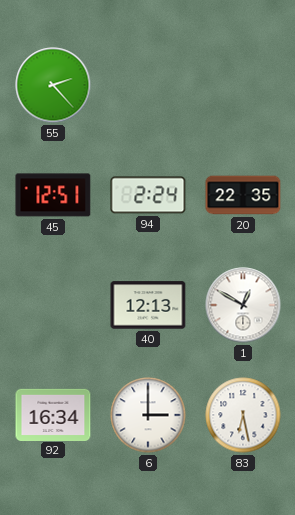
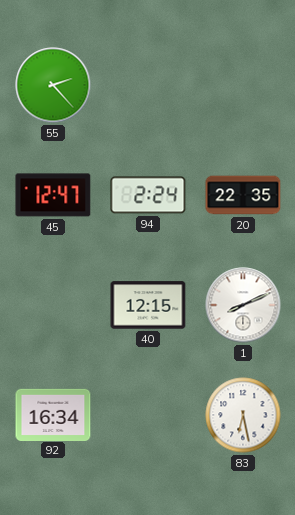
45: 12:51 -> 12:47
40: 12:13 -> 12:15
1: 12:50 -> 8:11
6: 3:00 -> none
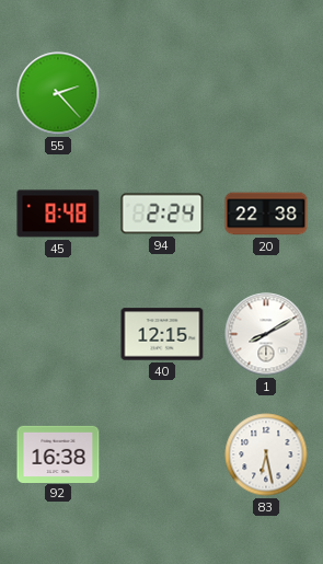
45: 12:47 -> 8:48
20: 22:35 -> 22:38
1: 8:11 -> 8:10
92: 16:34 -> 16:38
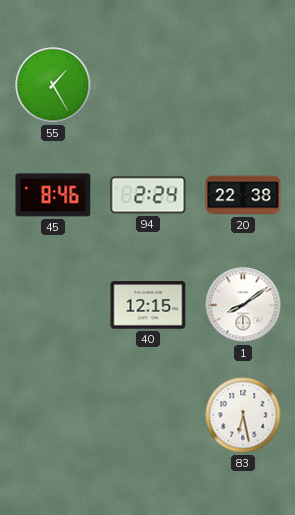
55: 2:23 -> 1:25
45: 8:48 -> 8:46
1: 8:10 -> 8:09
92: 16:38 -> none
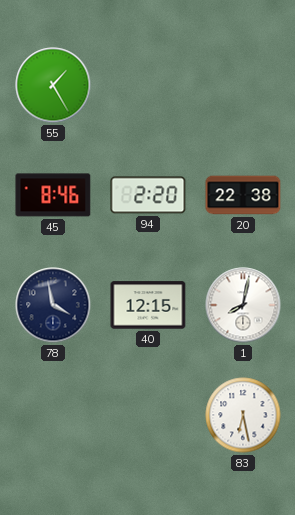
94: 2:24 -> 2:20
78: none -> 3:58
1: 8:09 -> 8:02
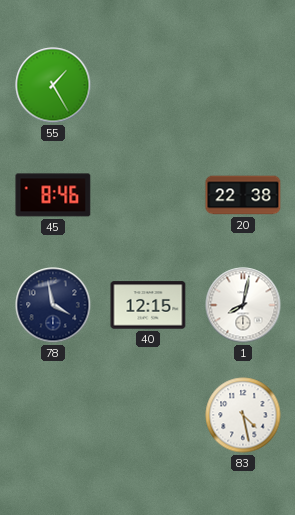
94: 2:20 -> none
83: 6:28 -> 4:28
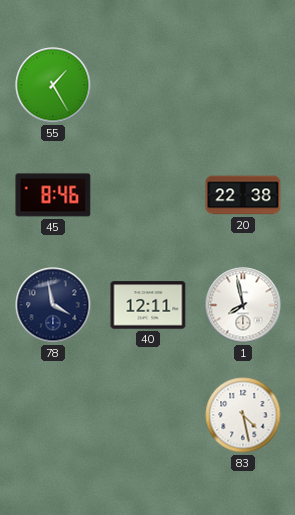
40: 12:15 -> 12:11
1: 8:02 -> 7:58
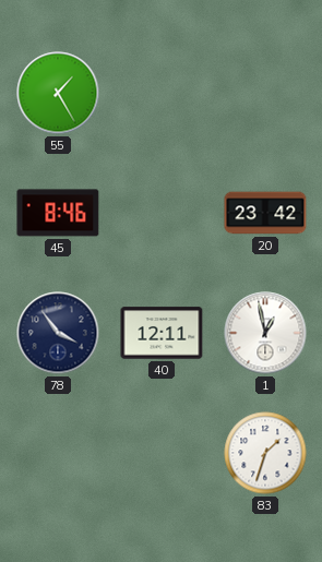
20: 22:38 -> 23:42
78: 3:58 -> 3:54
1: 7:58 -> 12:58
83: 4:28 -> 1:33
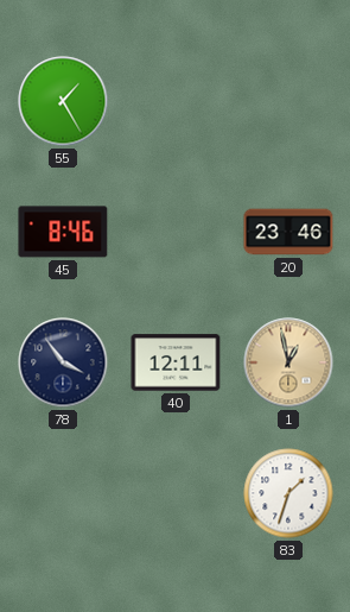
20: 23:42 -> 23:46
1 dial: white -> champagne
